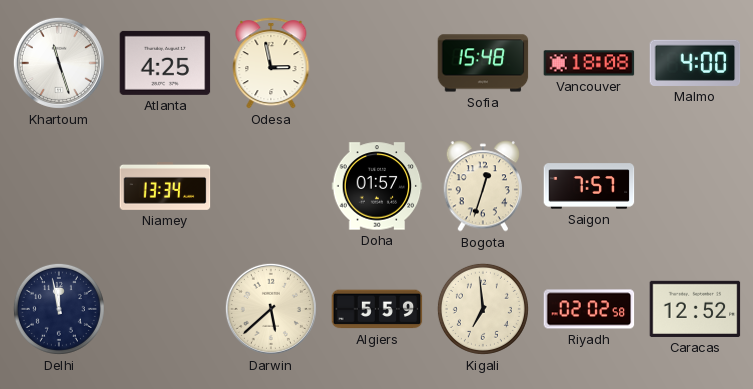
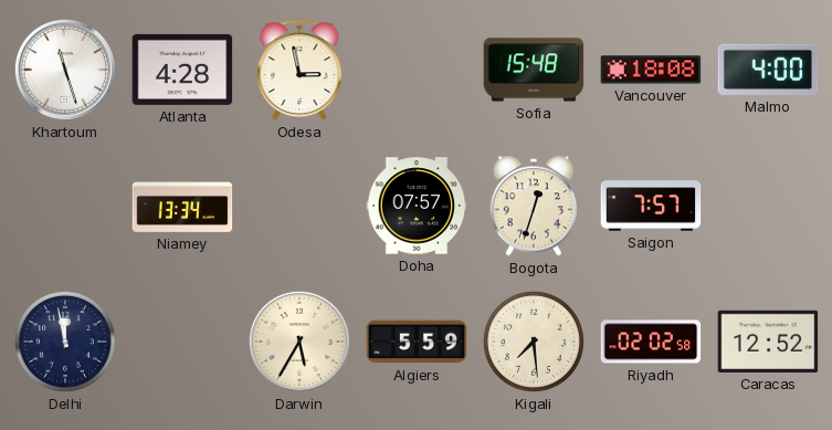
Atlanta: 4:25 -> 4:28
Doha: 01:57 -> 07:57
Darwin: 5:38 -> 5:35
Kigali: 6:59 -> 7:29
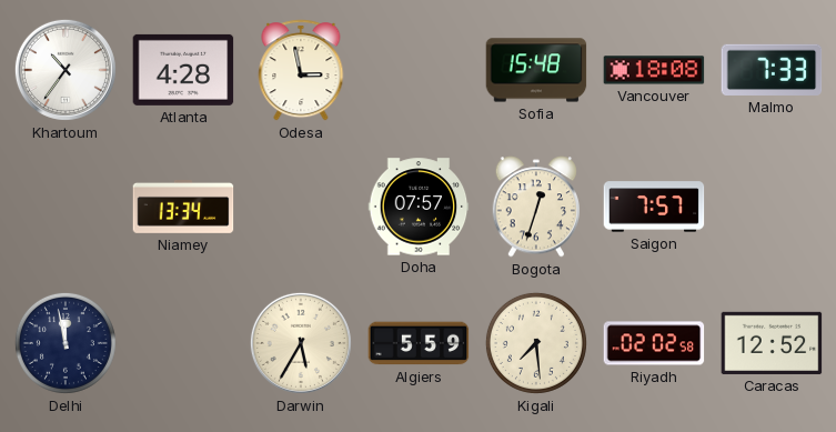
Khartoum: 11:27 -> 10:36
Malmo: 4:00 -> 7:33
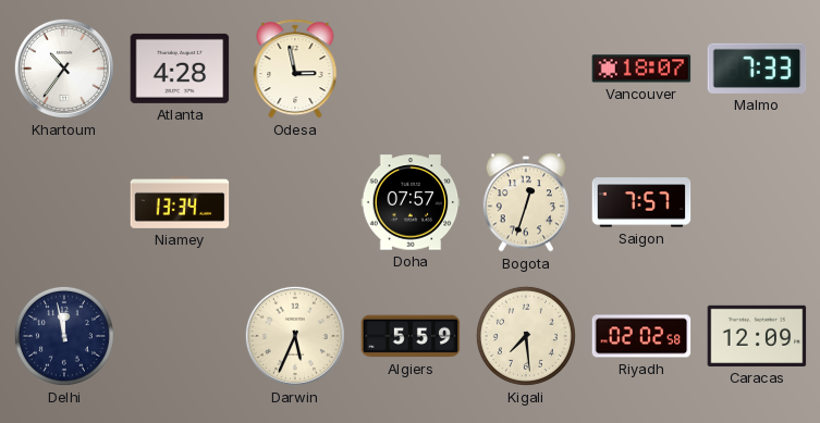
Sofia: 15:48 -> none
Vancouver: 18:08 -> 18:07
Darwin: 5:35 -> 5:34
Caracas: 12:52 -> 12:09
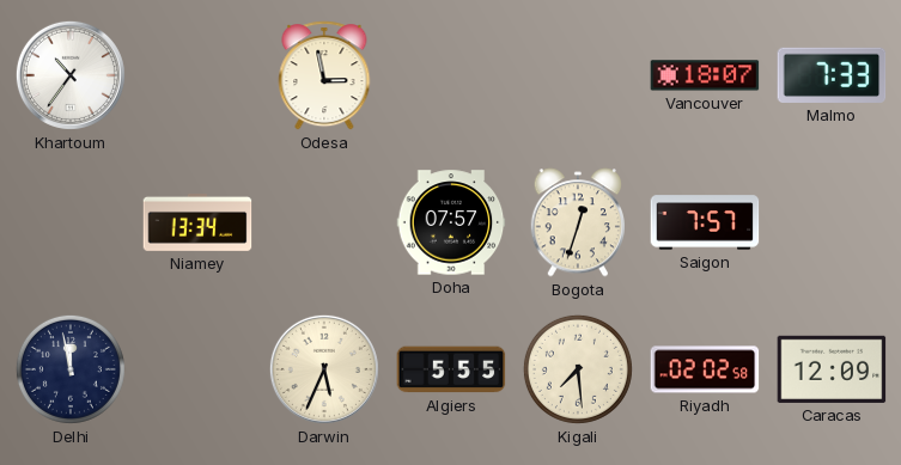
Atlanta: 4:28 -> none
Algiers: 5:59 -> 5:55
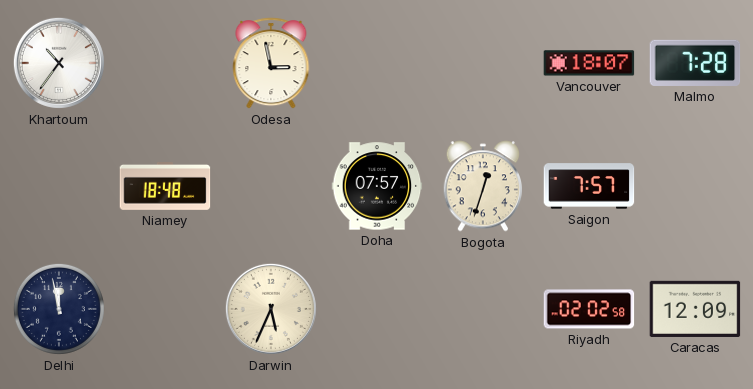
Malmo: 7:33 -> 7:28
Niamey: 13:34 -> 18:48
Algiers: 5:55 -> none
Kigali: 7:29 -> none
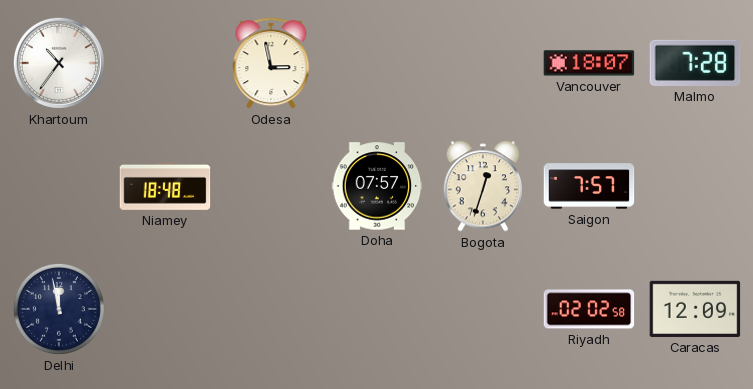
Darwin: 5:34 -> none
